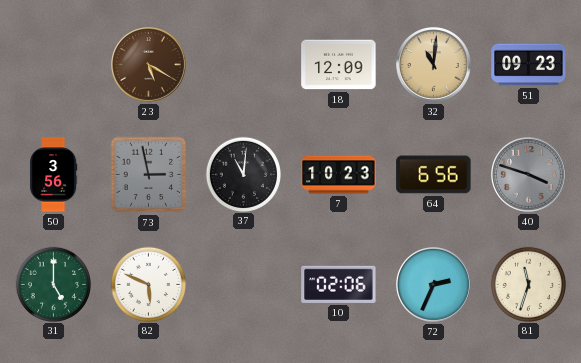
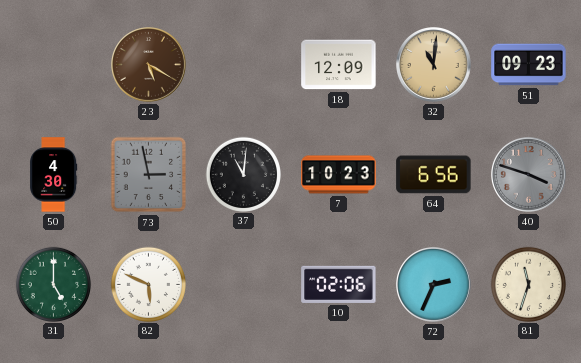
50: 3:56 -> 4:30
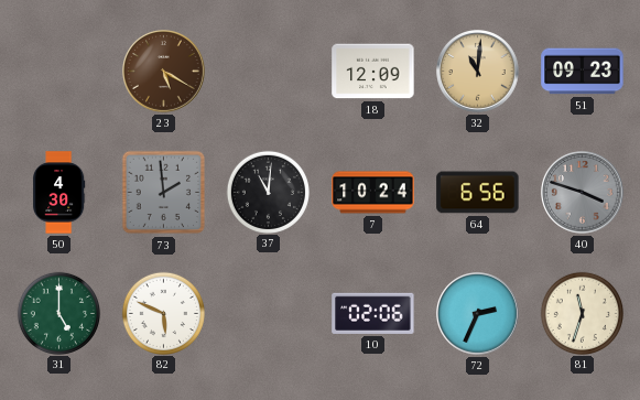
73: 2:58 -> 1:59
7: 10:23 -> 10:24
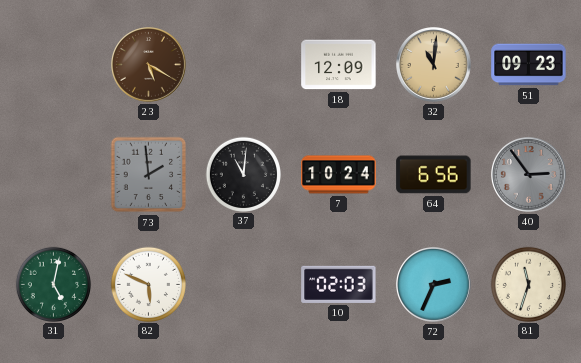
50: 4:30 -> none
40: 3:48 -> 2:54
31: 5:00 -> 5:02
10: 02:06 -> 02:03
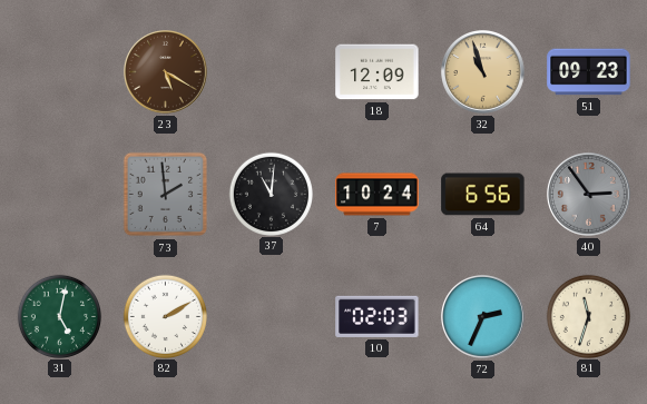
32: 11:01 -> 10:57
82: 5:49 -> 2:10
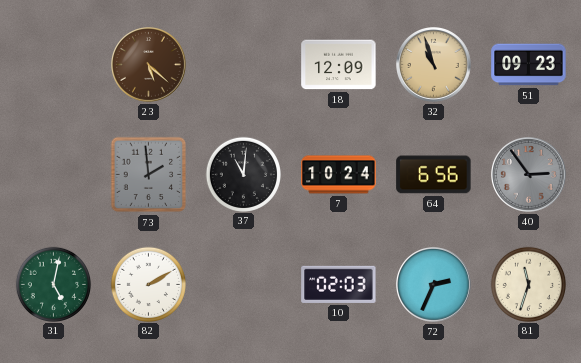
23: 5:20 -> 5:22
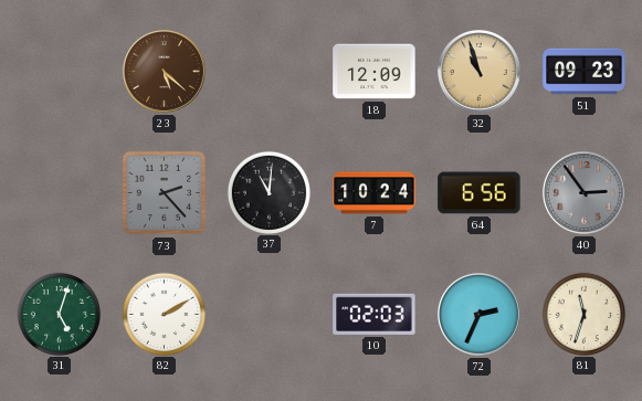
73: 1:59 -> 2:23
31: 5:02 -> 5:03
